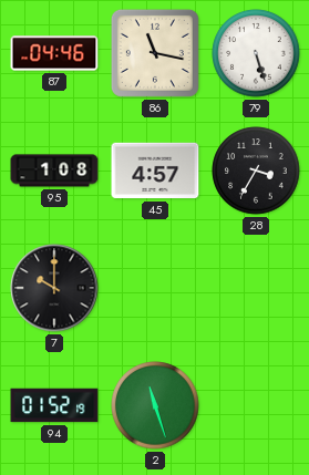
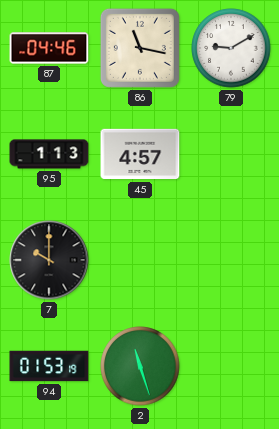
79: 5:27 -> 9:10
95: 1:08 -> 1:13
28: 3:35 -> none
94: 01:52 -> 01:53
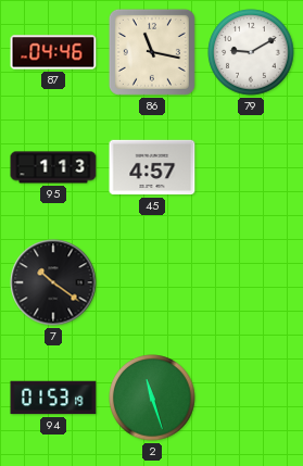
7: 10:00 -> 10:21
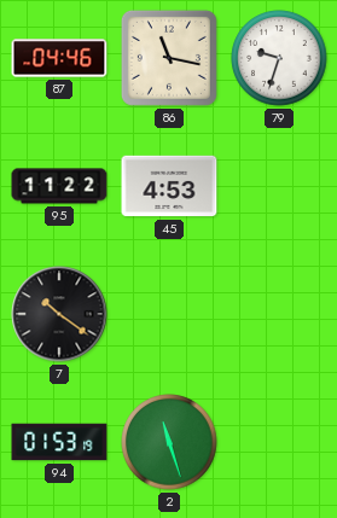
79: 9:10 -> 9:33
95: 1:13 -> 11:22
45: 4:57 -> 4:53
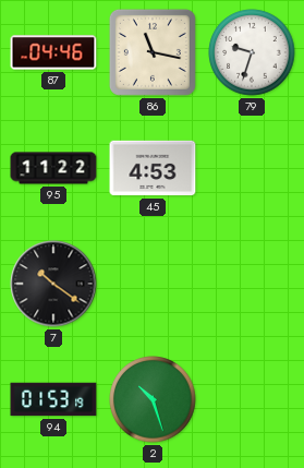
2: 11:27 -> 10:27
